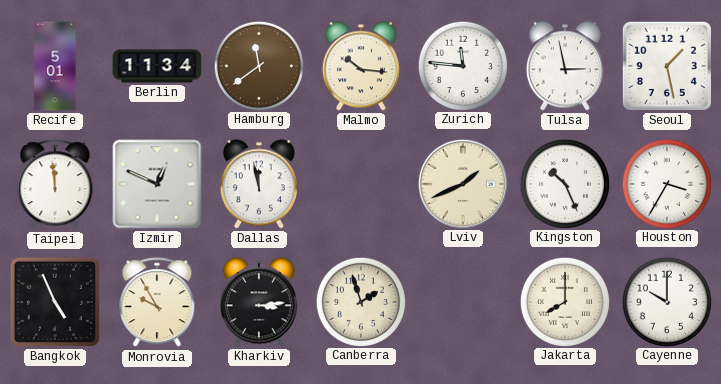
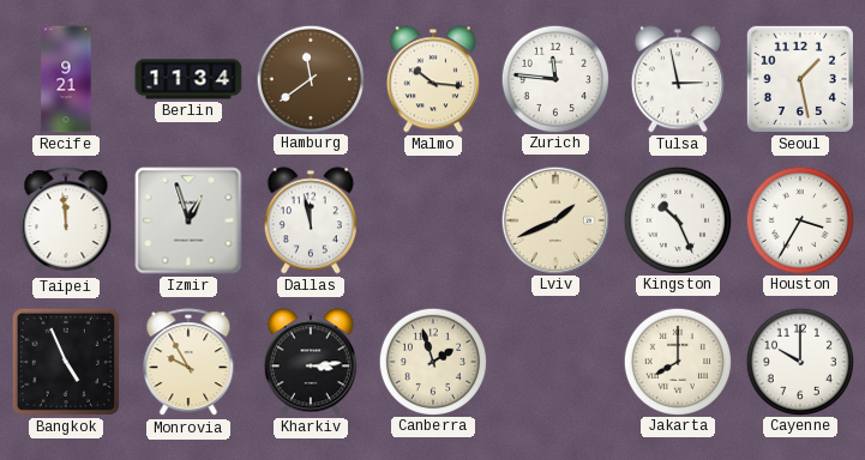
Recife: 5:01 -> 9:21
Izmir: 12:49 -> 12:57
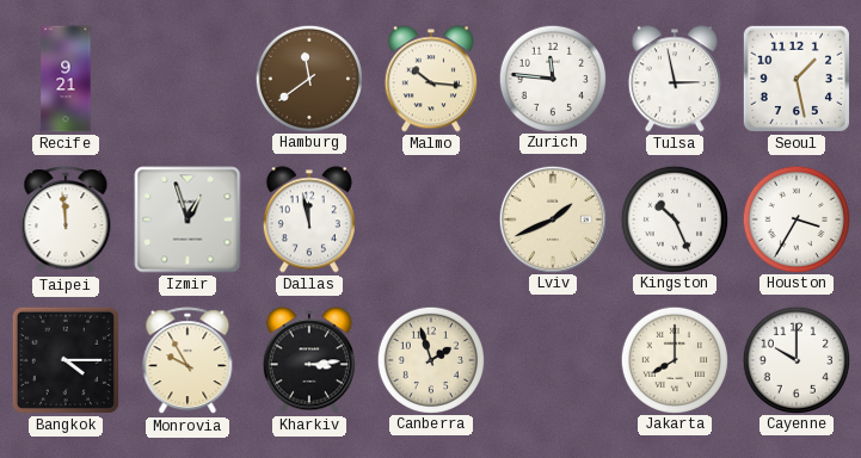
Berlin: 11:34 -> none
Bangkok: 4:56 -> 4:15
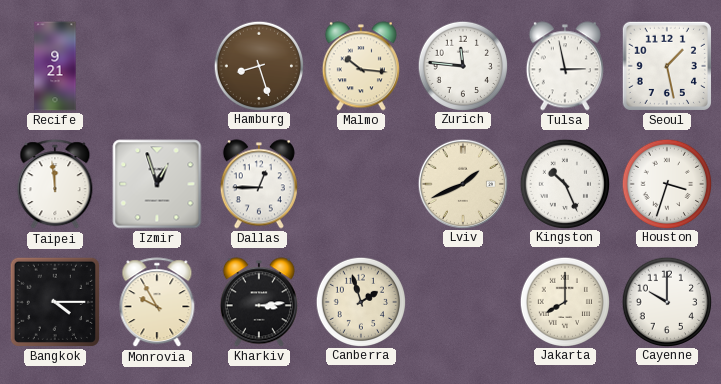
Hamburg: 11:39 -> 8:27
Dallas: 11:58 -> 12:45
Houston: 3:35 -> 3:33
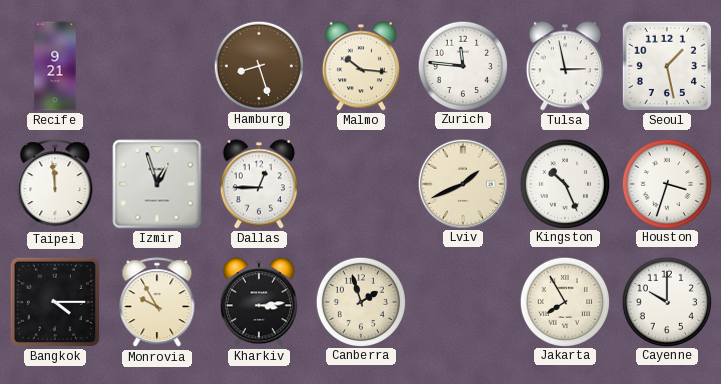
Jakarta: 8:00 -> 7:55
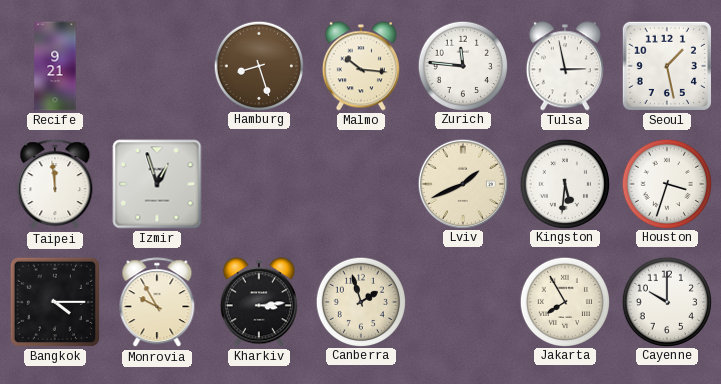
Dallas: 12:45 -> none
Kingston: 10:26 -> 5:31
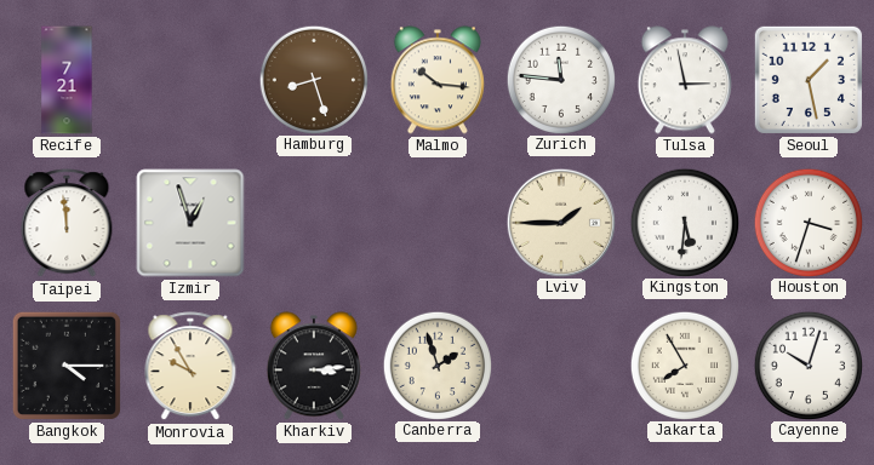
Recife: 9:21 -> 7:21
Lviv: 1:41 -> 1:45
Cayenne: 10:00 -> 10:03
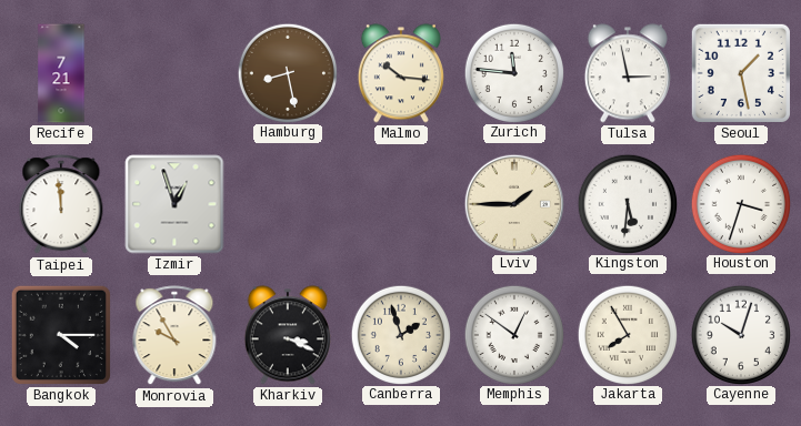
Hamburg: 8:27 -> 8:28
Kharkiv: 3:14 -> 3:19
Memphis: none -> 12:51
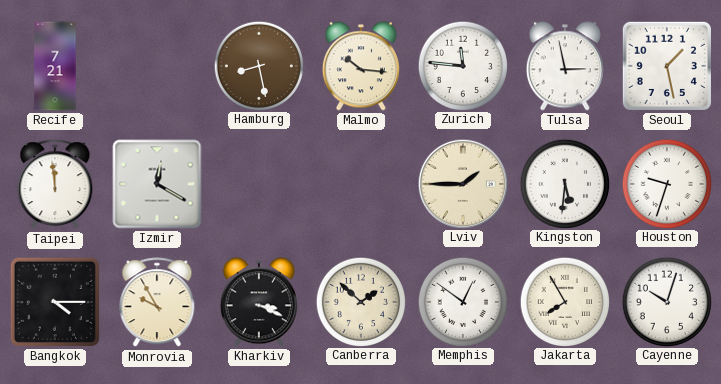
Izmir: 12:57 -> 12:20
Houston: 3:33 -> 9:33
Canberra: 1:57 -> 1:52
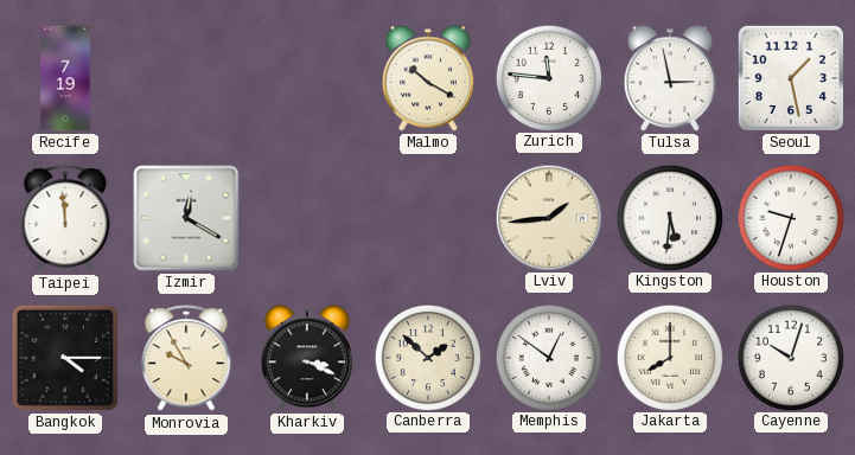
Recife: 7:21 -> 7:19
Hamburg: 8:28 -> none
Malmo: 10:16 -> 10:20
Lviv: 1:45 -> 1:44
Jakarta: 7:55 -> 8:00
